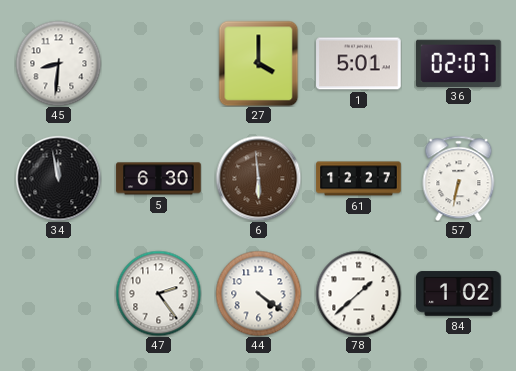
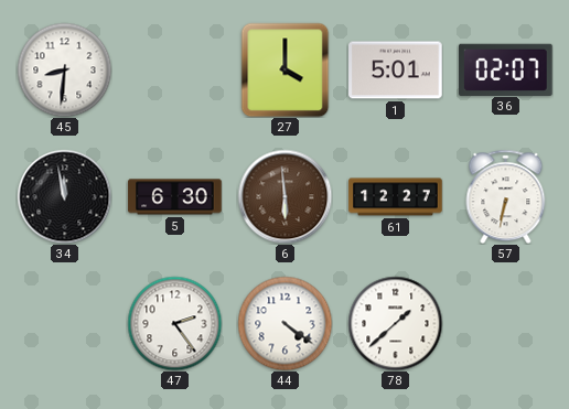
84: 1:02 -> none
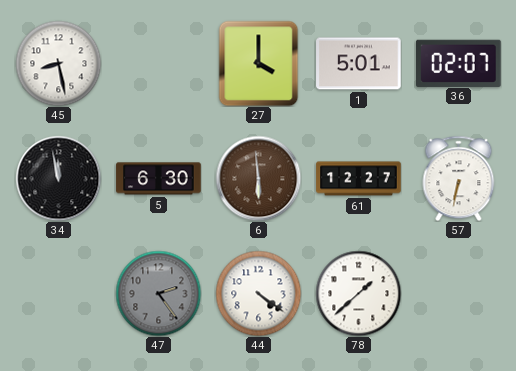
45: 8:31 -> 8:28
47 dial: white -> grey
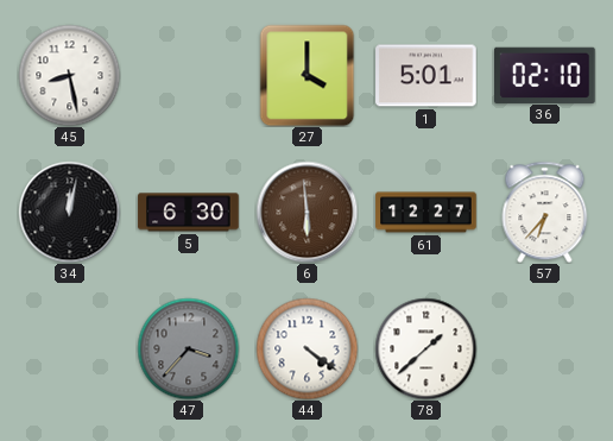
36: 02:07 -> 02:10
34: 11:58 -> 12:02
57: 6:32 -> 6:37
47: 2:24 -> 3:37
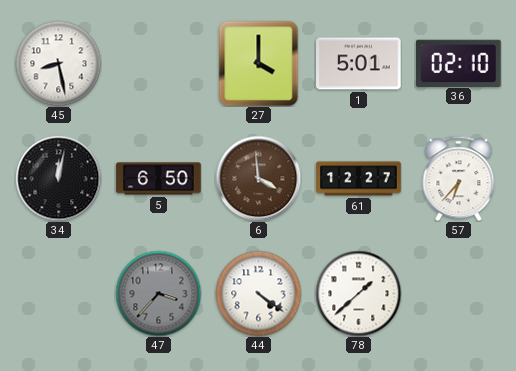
5: 6:30 -> 6:50
6: 5:59 -> 3:59
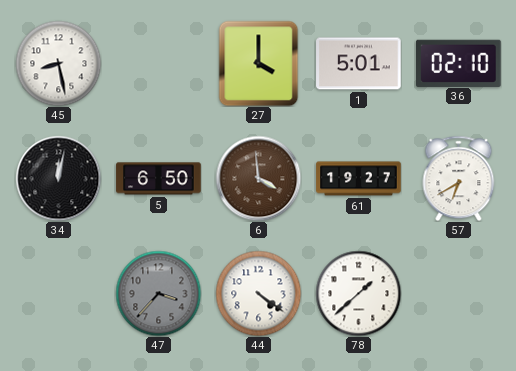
61: 12:27 -> 19:27
57: 6:37 -> 6:40
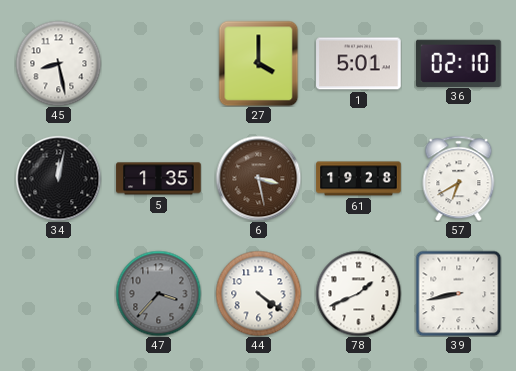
5: 6:50 -> 1:35
6: 3:59 -> 3:28
61: 19:27 -> 19:28
78: 1:38 -> 1:41
39: none -> 8:43
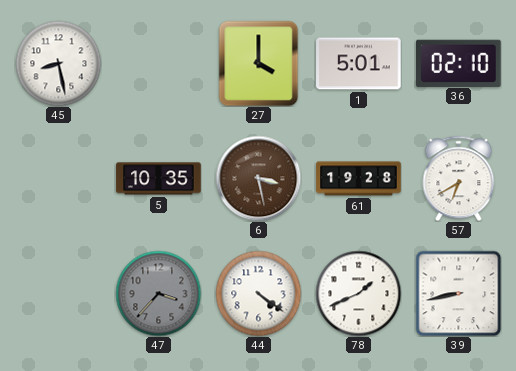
34: 12:02 -> none
5: 1:35 -> 10:35
